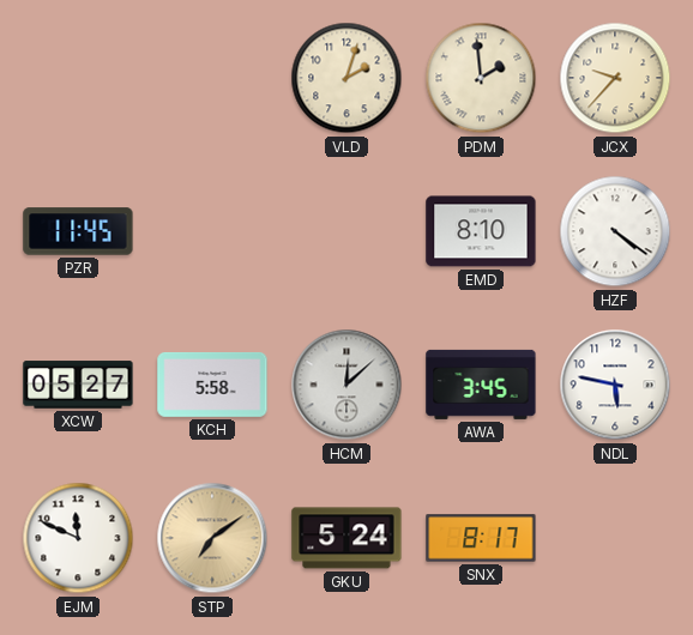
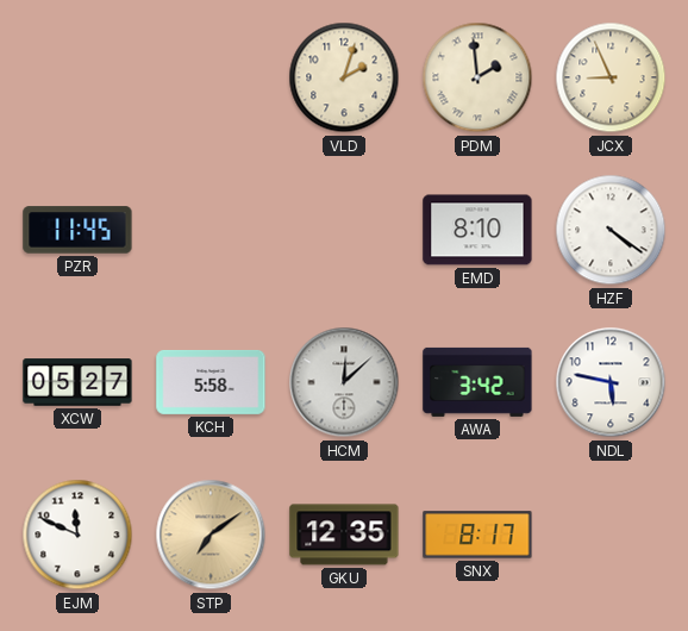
JCX: 9:37 -> 8:56
AWA: 3:45 -> 3:42
GKU: 5:24 -> 12:35
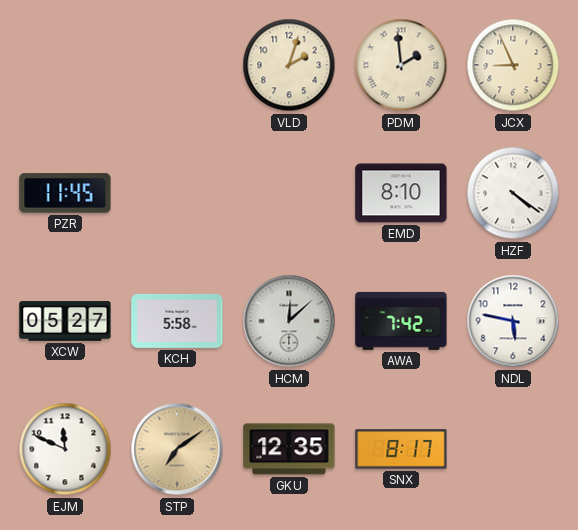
AWA: 3:42 -> 7:42
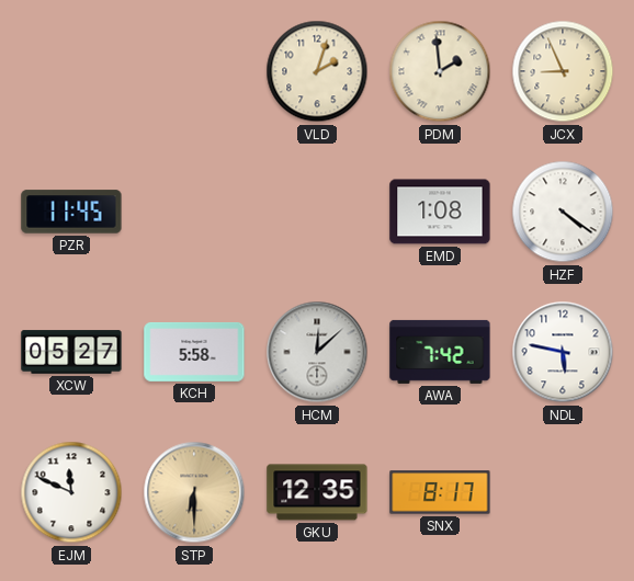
EMD: 8:10 -> 1:08
STP: 7:09 -> 6:30
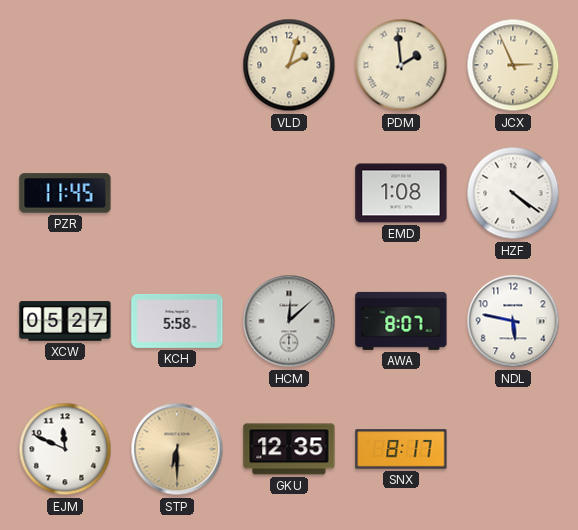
JCX: 8:56 -> 2:56
AWA: 7:42 -> 8:07
